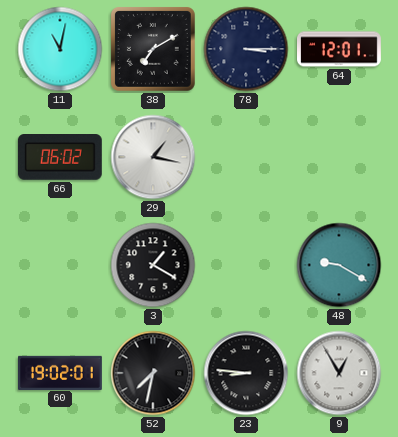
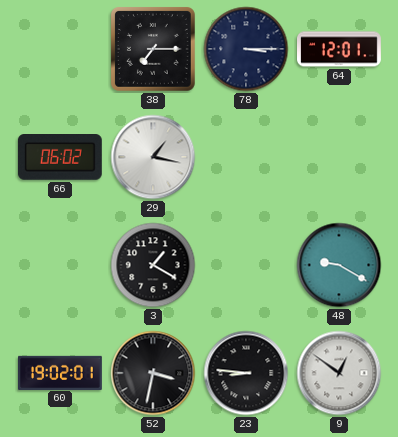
11: 11:02 -> none
38: 7:10 -> 7:15
52: 7:32 -> 3:32
9: 12:55 -> 12:51
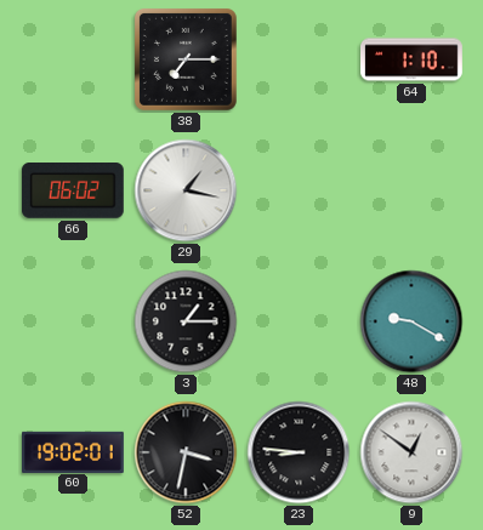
78: 3:15 -> none
64: 12:01 -> 1:10
3: 1:20 -> 1:15
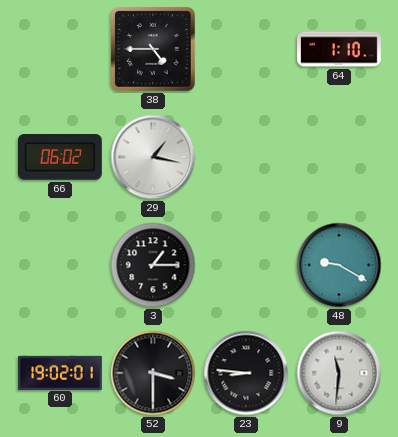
38: 7:15 -> 4:45
52: 3:32 -> 3:30
9: 12:51 -> 11:31
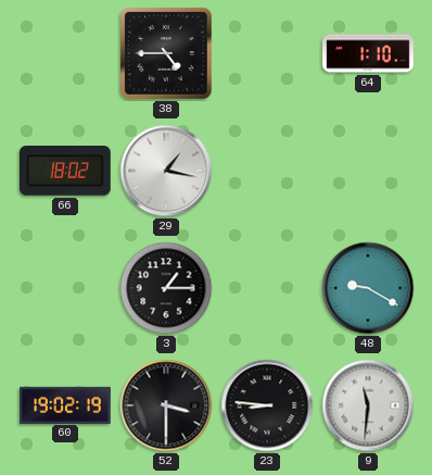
66: 06:02 -> 18:02
60: 19:02:01 -> 19:02:19
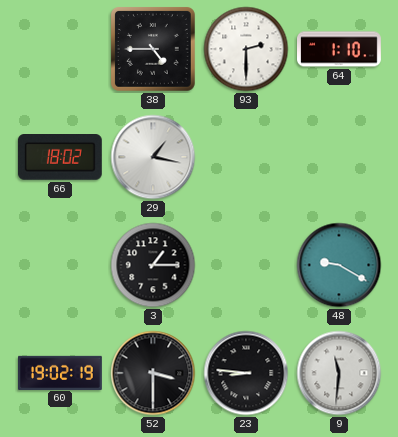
93: none -> 2:30
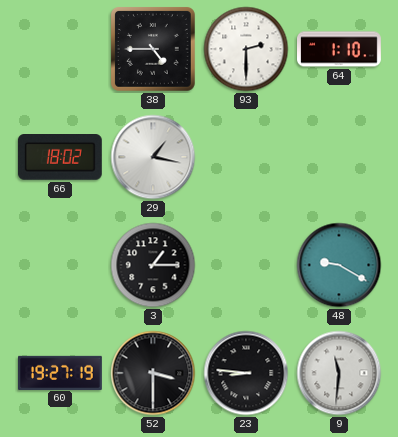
60: 19:02 -> 19:27
